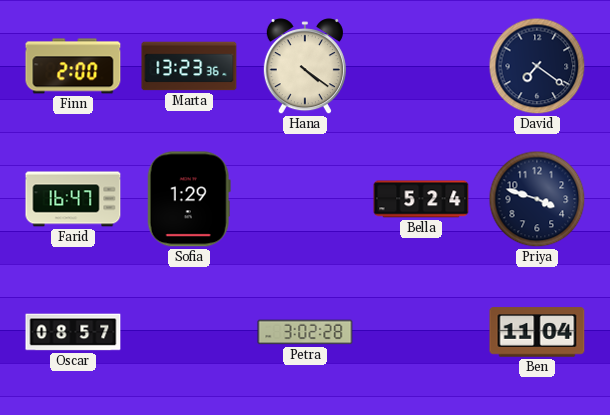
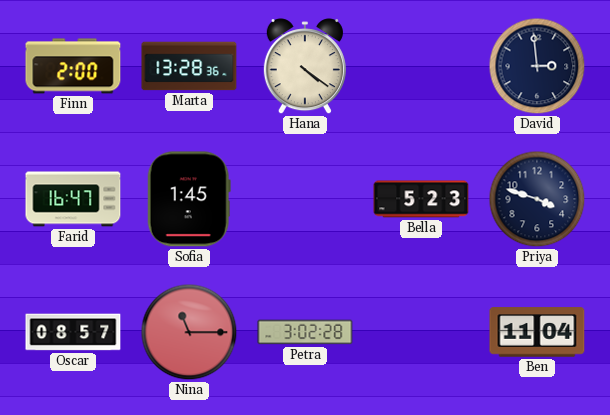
Marta: 13:23 -> 13:28
David: 7:21 -> 2:59
Sofia: 1:29 -> 1:45
Bella: 5:24 -> 5:23
Nina: none -> 11:15
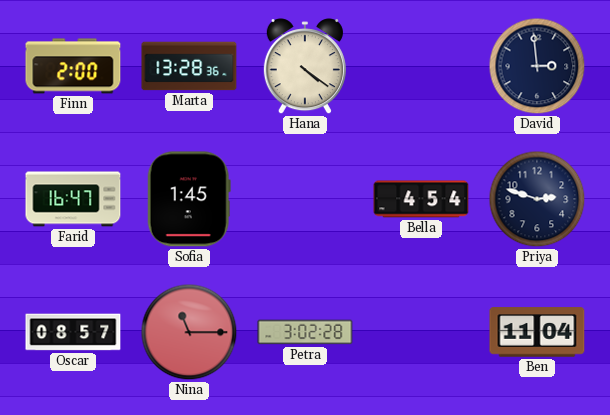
Bella: 5:23 -> 4:54
Priya: 3:48 -> 2:48
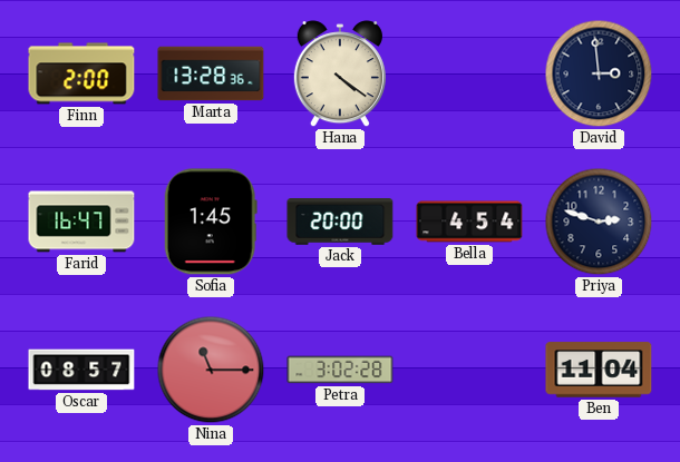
Jack: none -> 20:00
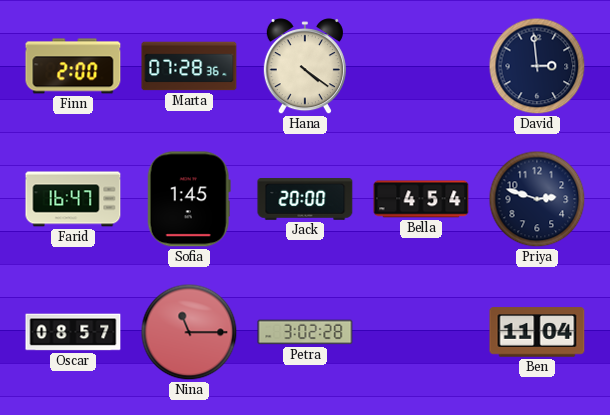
Marta: 13:28 -> 07:28
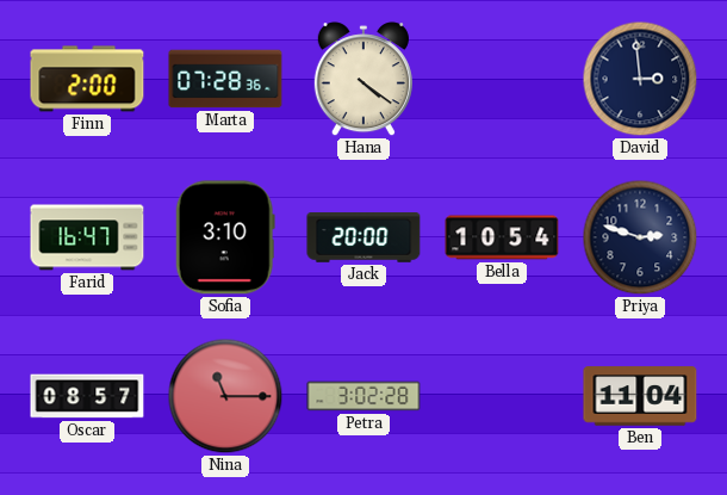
Sofia: 1:45 -> 3:10
Bella: 4:54 -> 10:54
